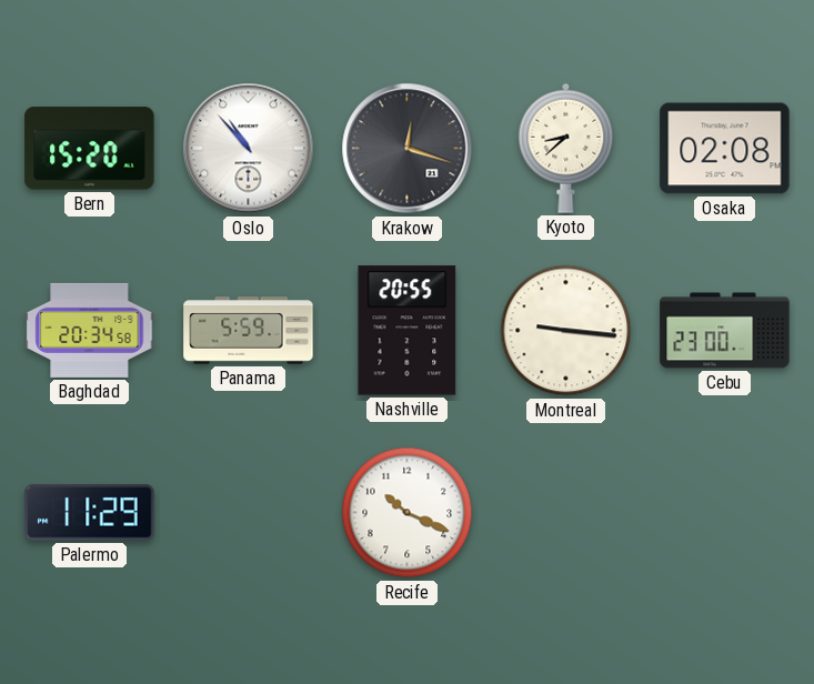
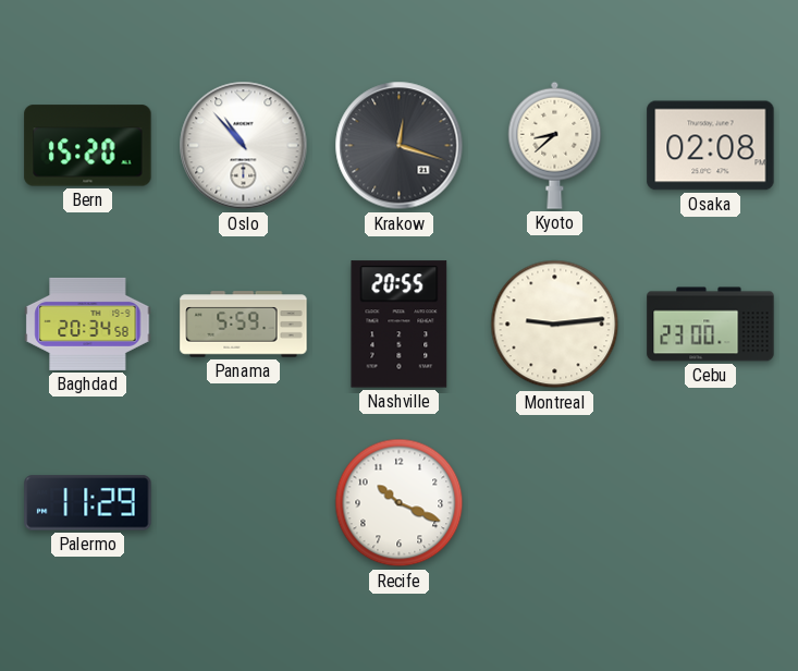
Montreal: 9:16 -> 9:14
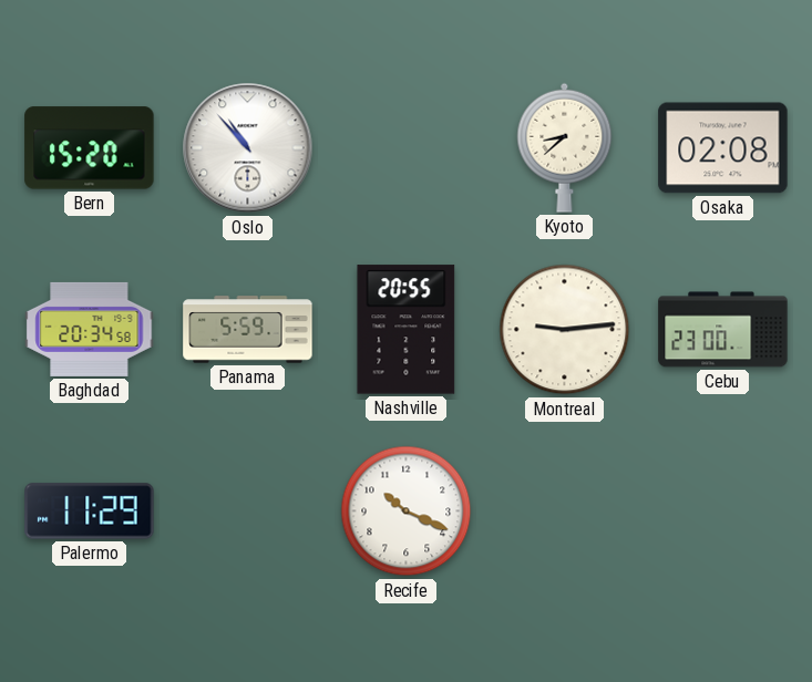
Krakow: 12:18 -> none
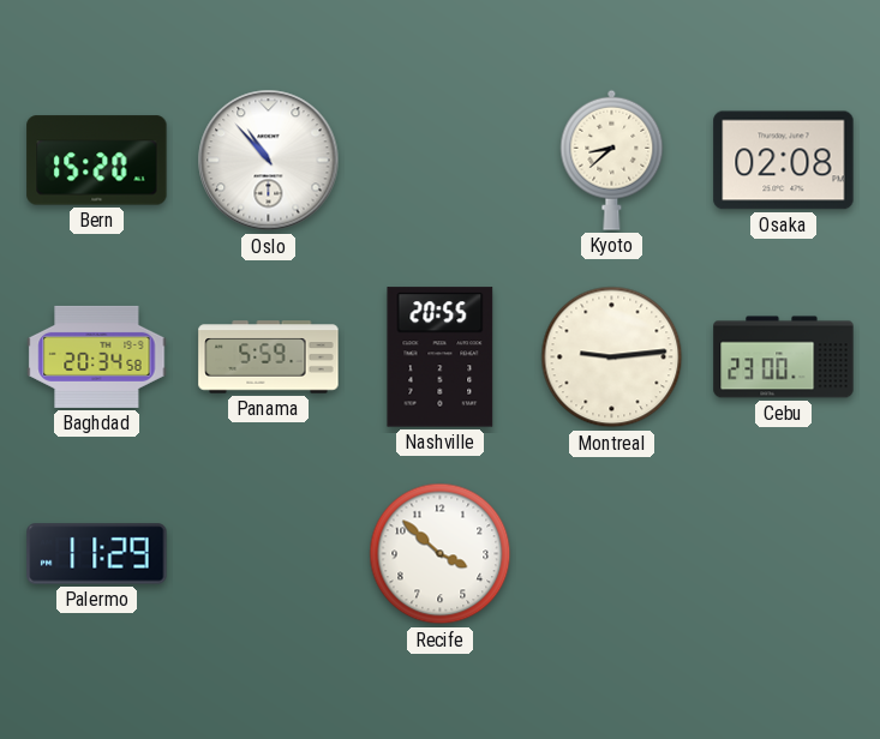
Recife: 10:19 -> 3:52
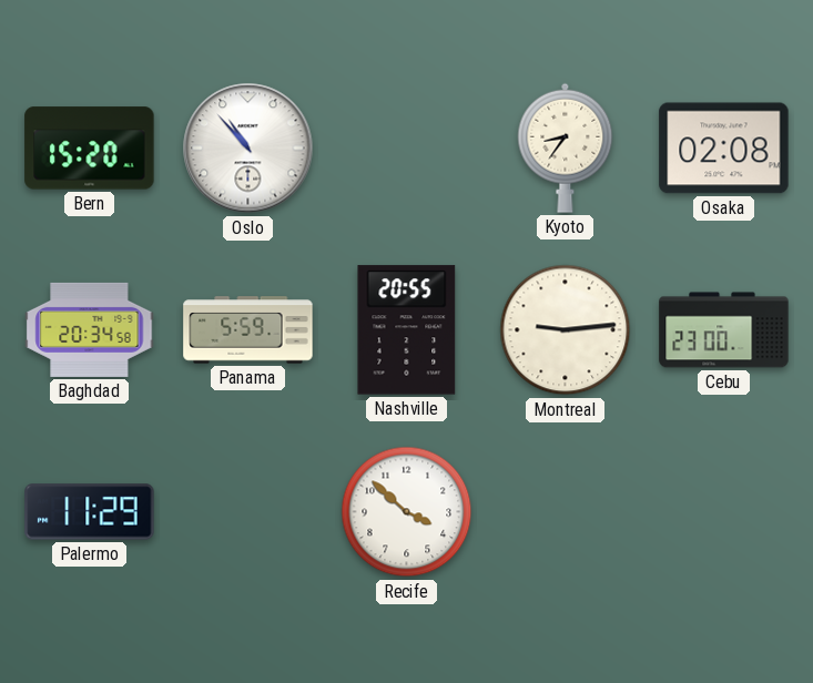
Kyoto: 8:38 -> 8:36
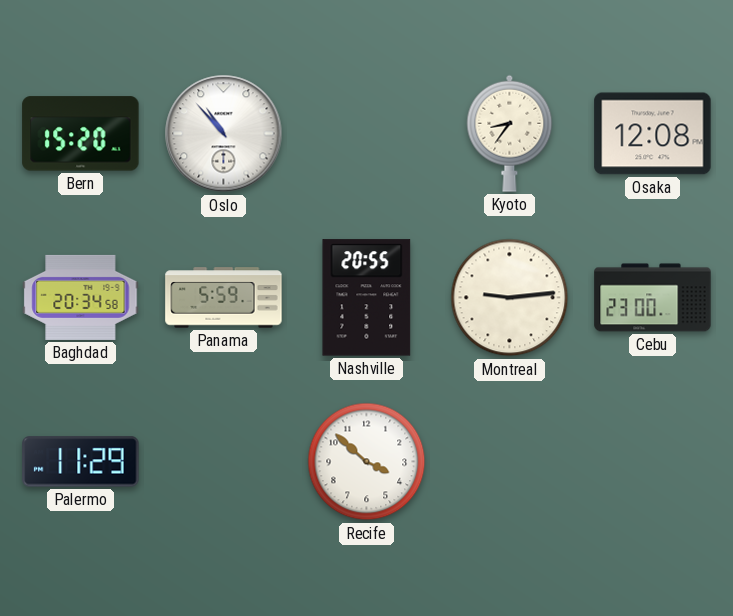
Osaka: 02:08 -> 12:08
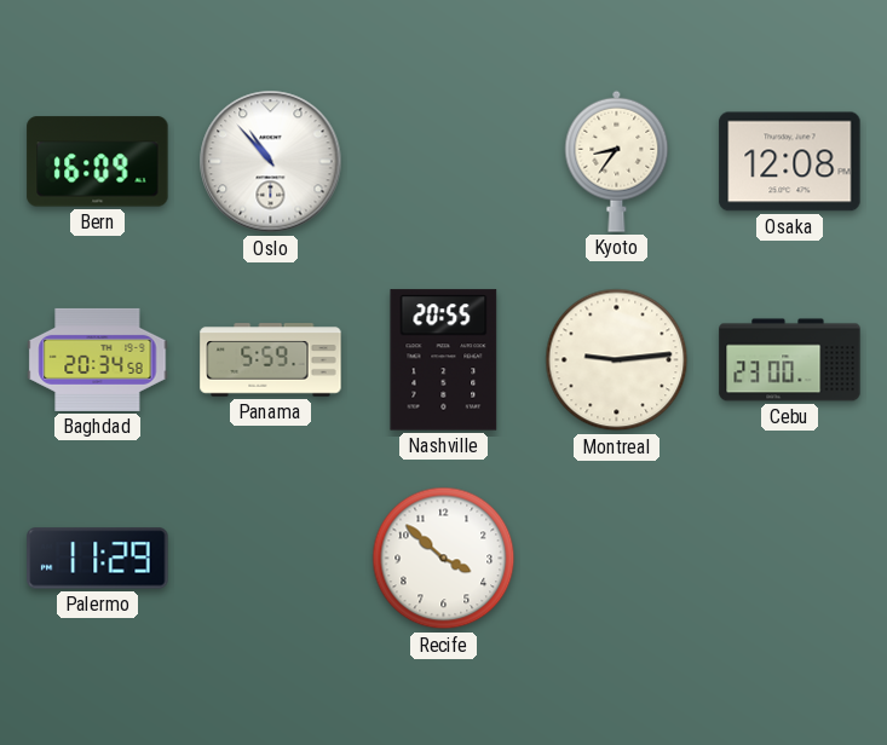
Bern: 15:20 -> 16:09
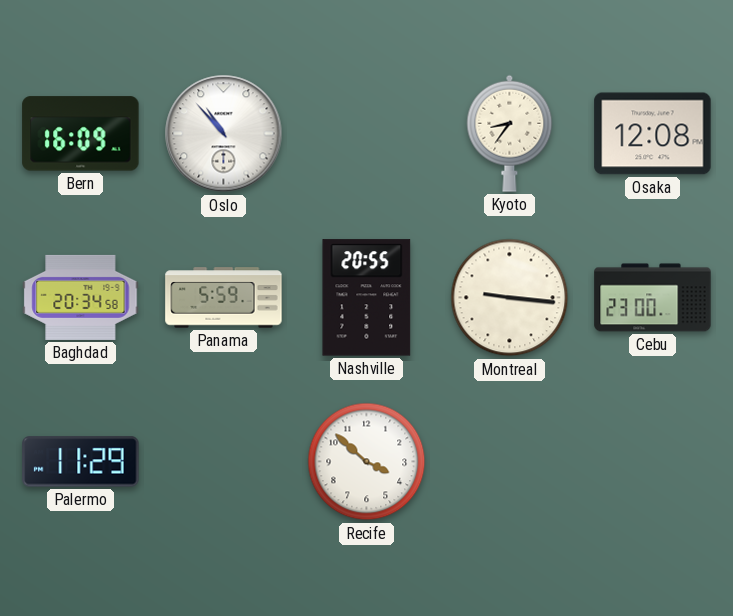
Montreal: 9:14 -> 9:16
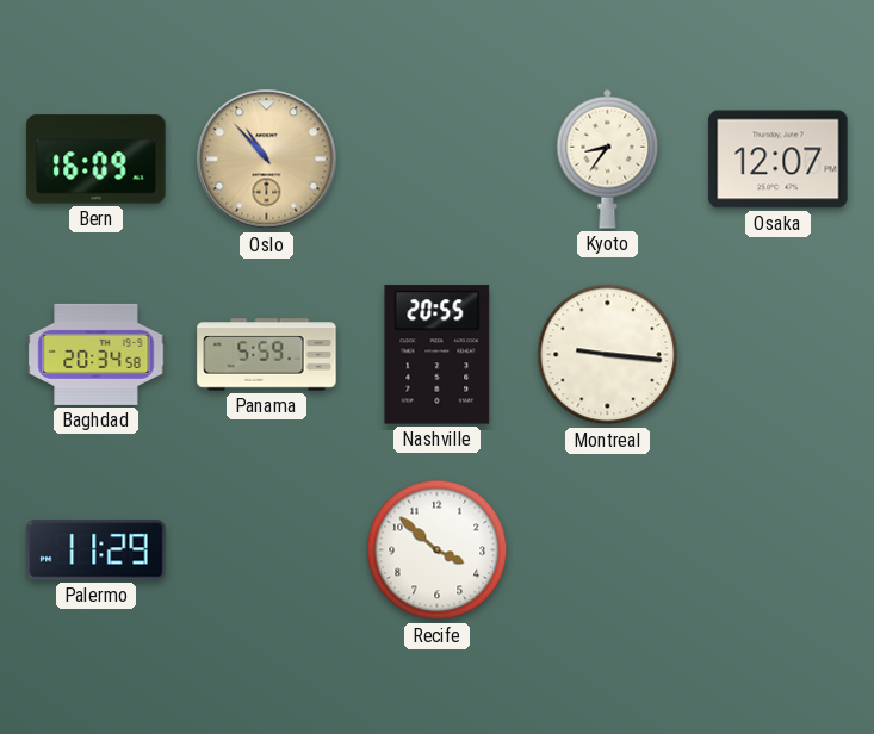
Oslo dial: white -> champagne
Osaka: 12:08 -> 12:07
Cebu: 23:00 -> none
